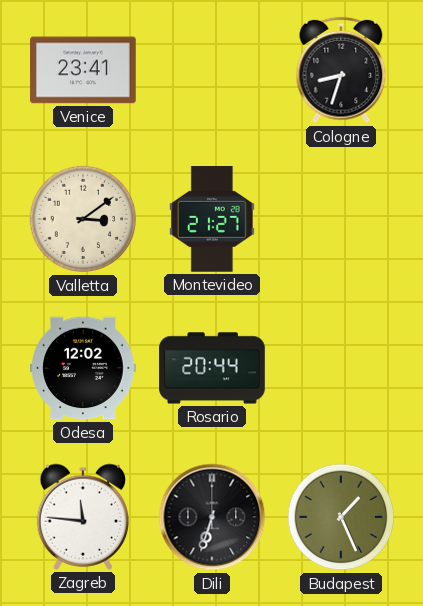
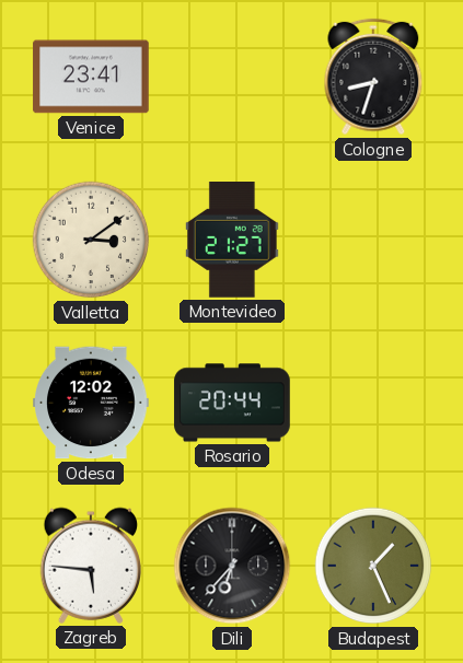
Zagreb: 11:46 -> 5:46
Dili: 6:33 -> 6:37
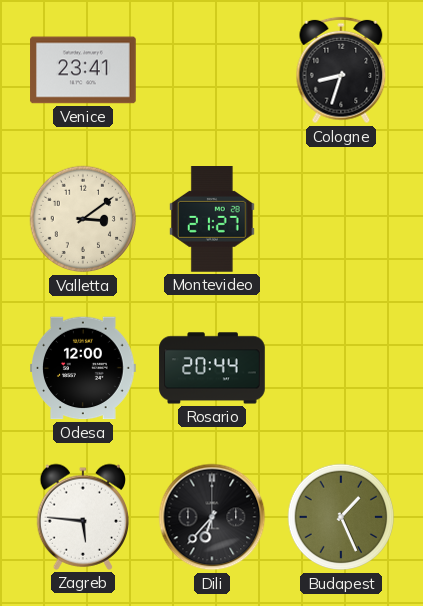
Odesa: 12:02 -> 12:00
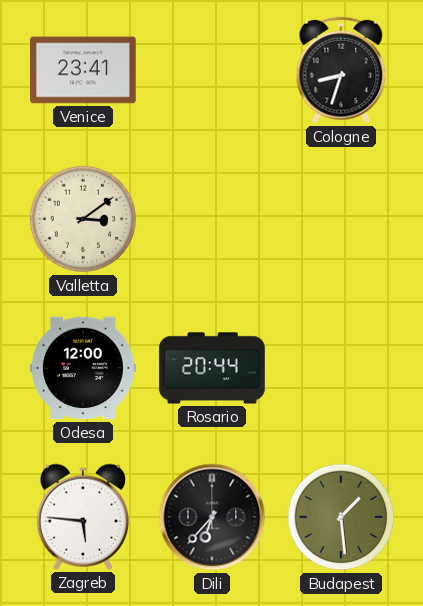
Montevideo: 21:27 -> none
Budapest: 1:26 -> 1:29
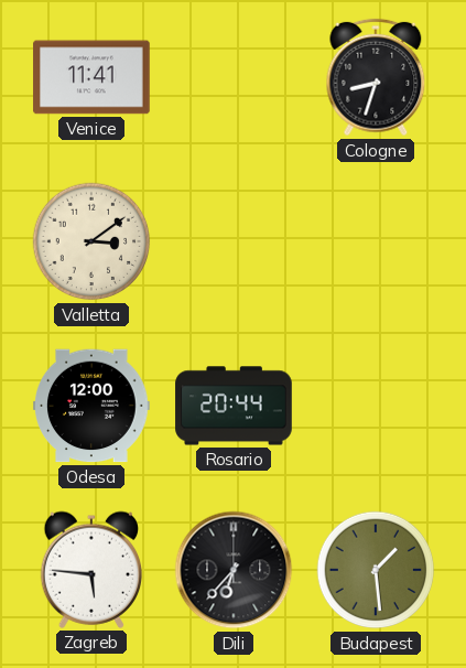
Venice: 23:41 -> 11:41
